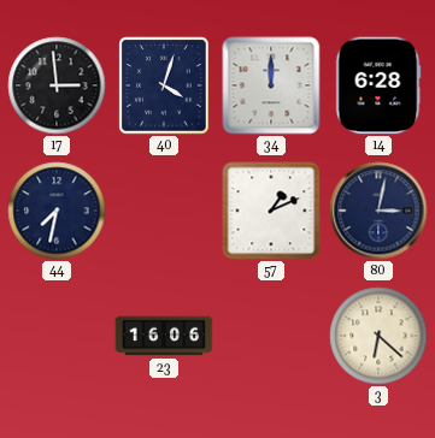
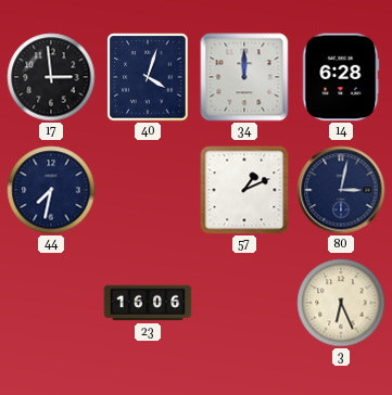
3: 6:22 -> 6:26
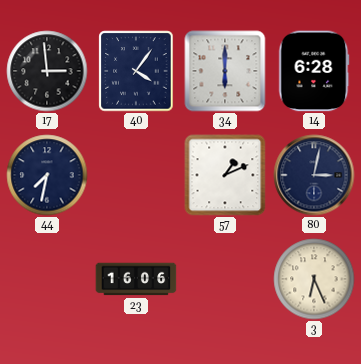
40: 4:03 -> 4:06
34: 12:00 -> 6:00
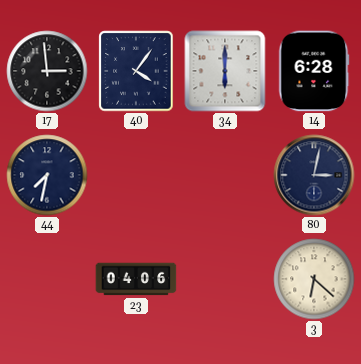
57: 1:11 -> none
23: 16:06 -> 04:06
3: 6:26 -> 6:22
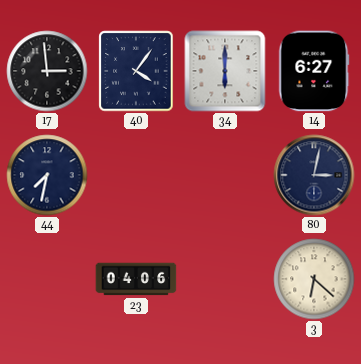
14: 6:28 -> 6:27
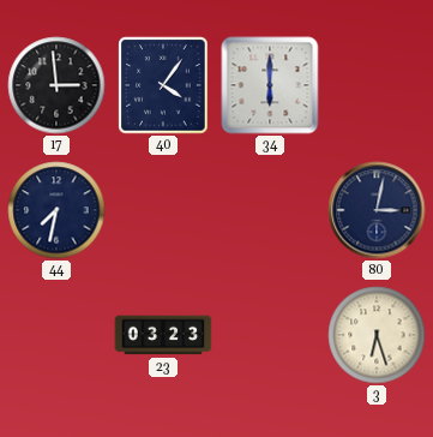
14: 6:27 -> none
23: 04:06 -> 03:23
3: 6:22 -> 6:27
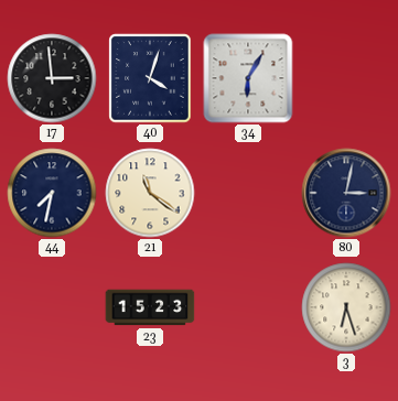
40: 4:06 -> 4:03
34: 6:00 -> 6:05
21: none -> 11:21
23: 03:23 -> 15:23
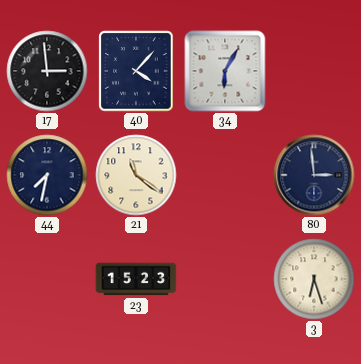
40: 4:03 -> 4:07
80: 3:02 -> 2:59
